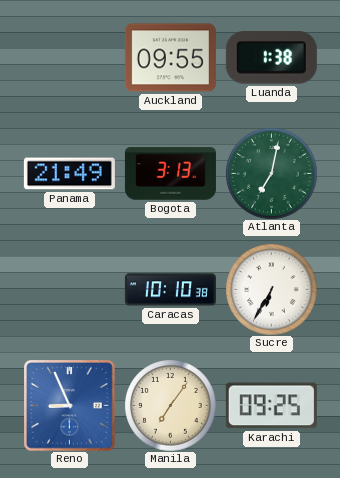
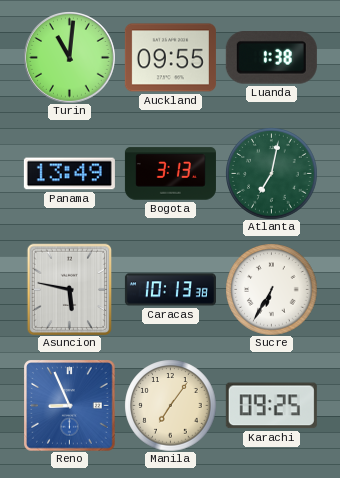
Turin: none -> 11:01
Panama: 21:49 -> 13:49
Asuncion: none -> 5:47
Caracas: 10:10 -> 10:13
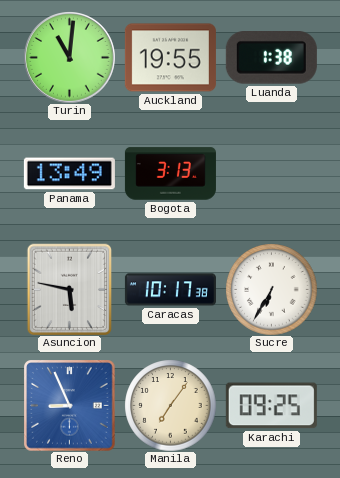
Auckland: 09:55 -> 19:55
Atlanta: 7:02 -> none
Caracas: 10:13 -> 10:17
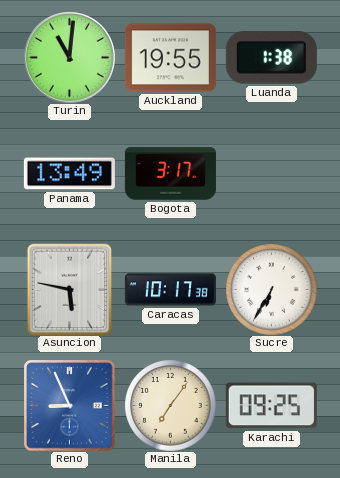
Bogota: 3:13 -> 3:17
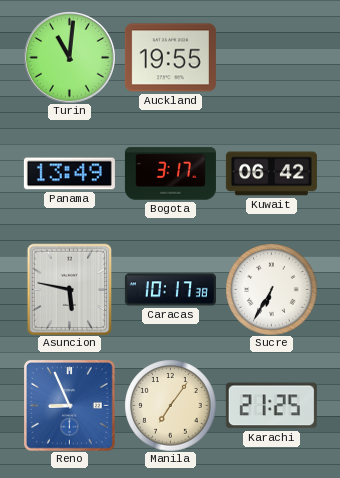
Luanda: 1:38 -> none
Kuwait: none -> 06:42
Karachi: 09:25 -> 21:25
